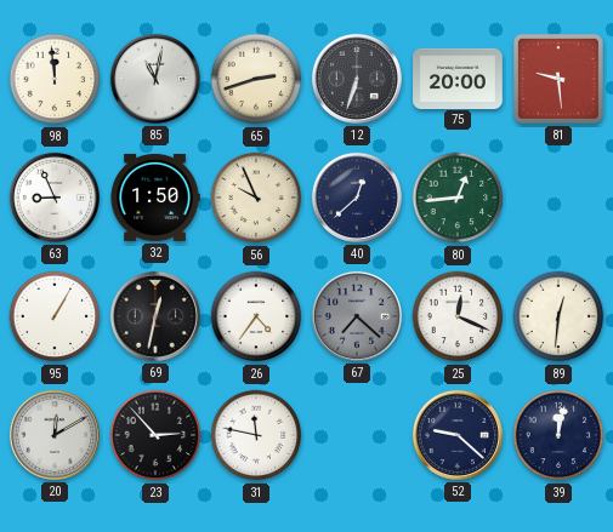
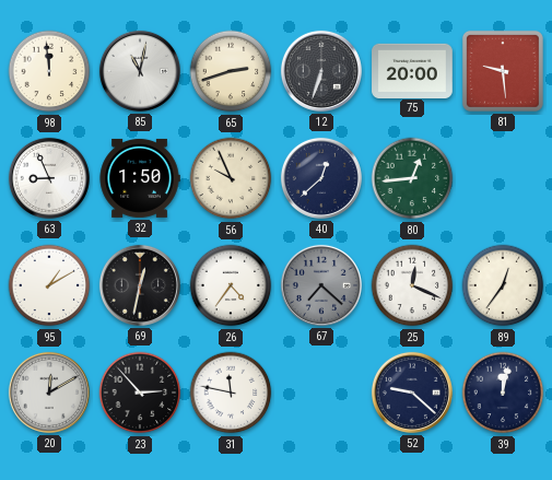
95: 1:05 -> 1:10
89: 12:31 -> 12:36
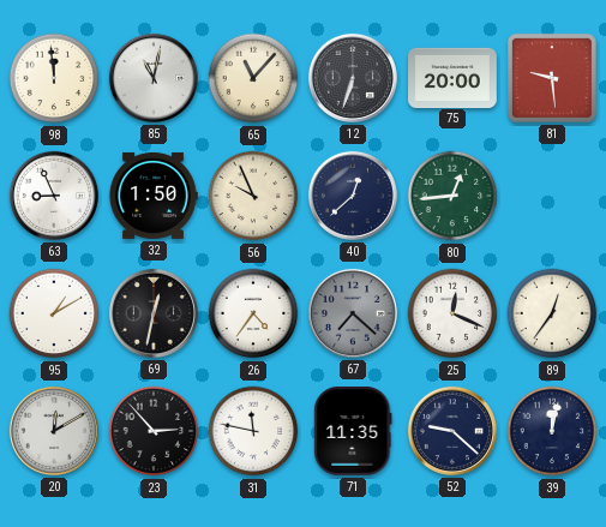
65: 2:42 -> 11:07
71: none -> 11:35
